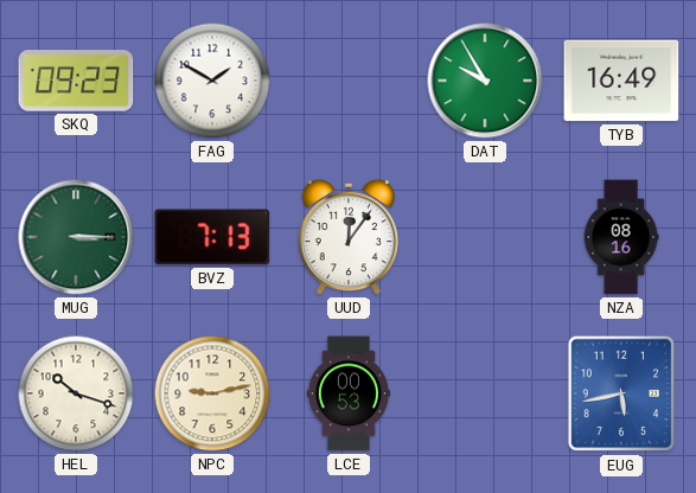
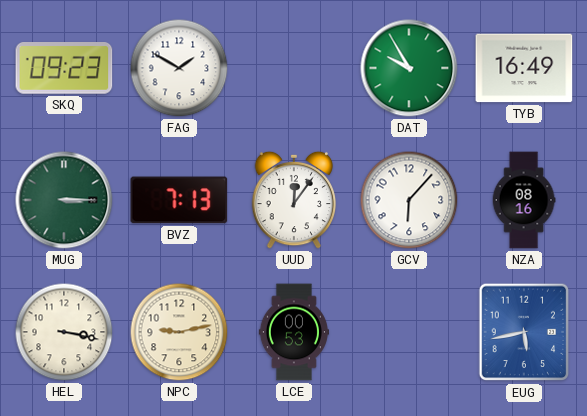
GCV: none -> 6:07
HEL: 10:18 -> 3:17
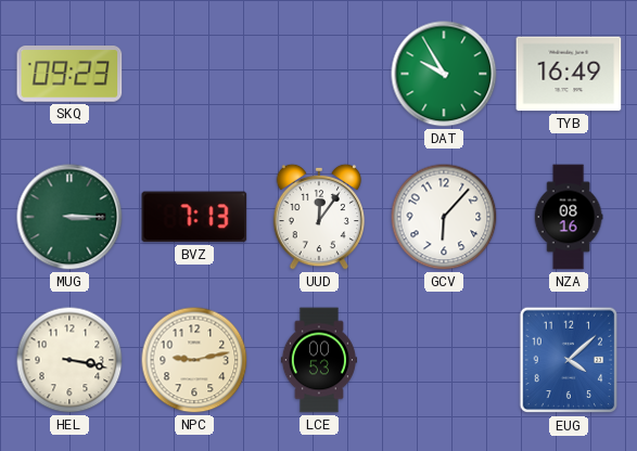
FAG: 1:50 -> none
EUG: 5:43 -> 4:08
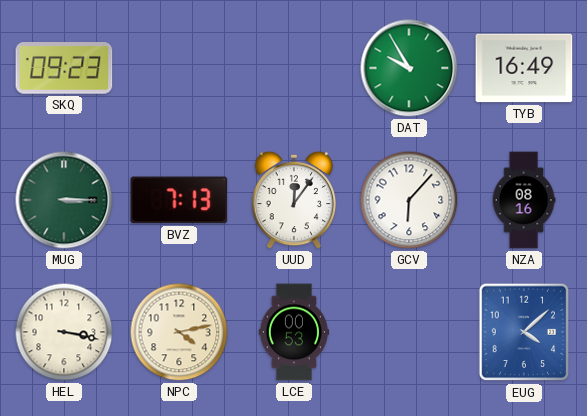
NPC: 9:13 -> 4:13
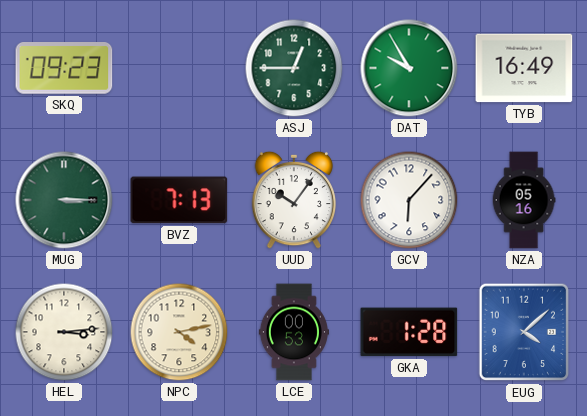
ASJ: none -> 12:45
UUD: 12:06 -> 10:06
NZA: 08:16 -> 05:16
HEL: 3:17 -> 3:14
GKA: none -> 1:28
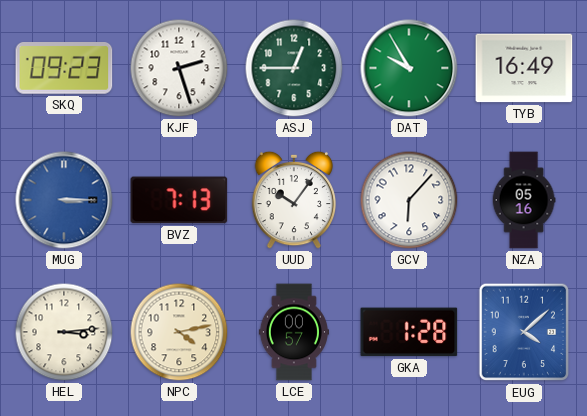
KJF: none -> 2:27
MUG dial: green -> blue
LCE: 00:53 -> 00:57
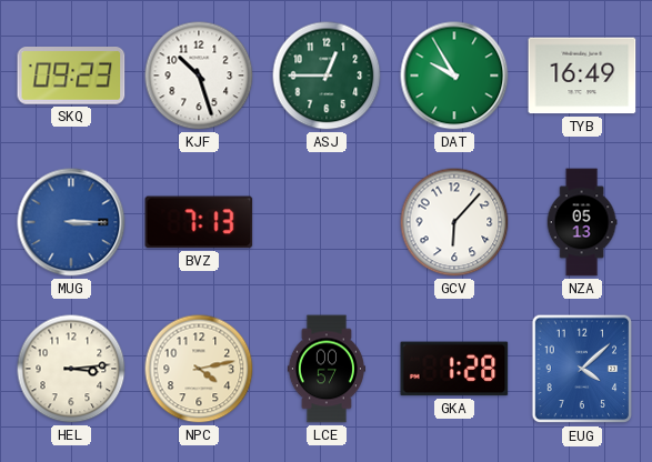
KJF: 2:27 -> 10:27
UUD: 10:06 -> none
NZA: 05:16 -> 05:13
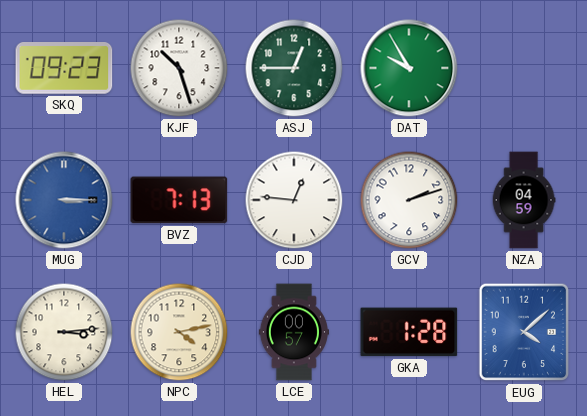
TYB: 16:49 -> none
CJD: none -> 12:46
GCV: 6:07 -> 2:12
NZA: 05:13 -> 04:59
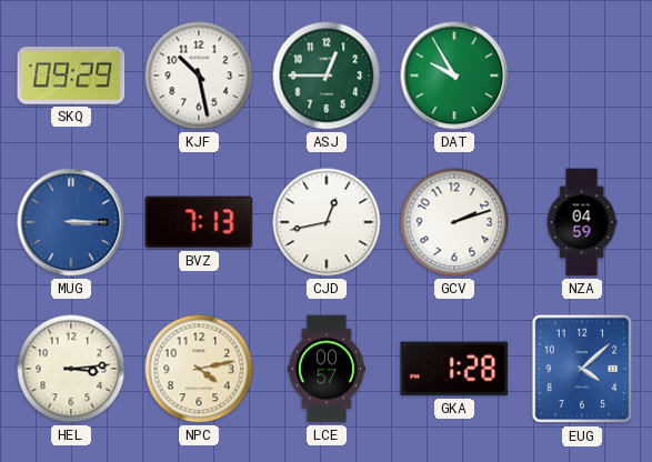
SKQ: 09:23 -> 09:29
KJF: 10:27 -> 10:28
CJD: 12:46 -> 12:43
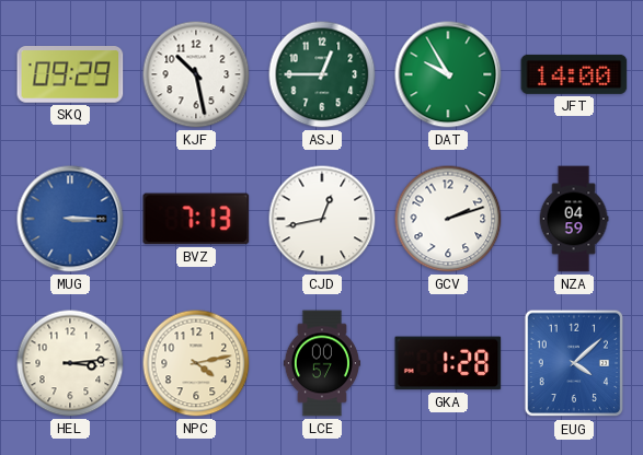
JFT: none -> 14:00
